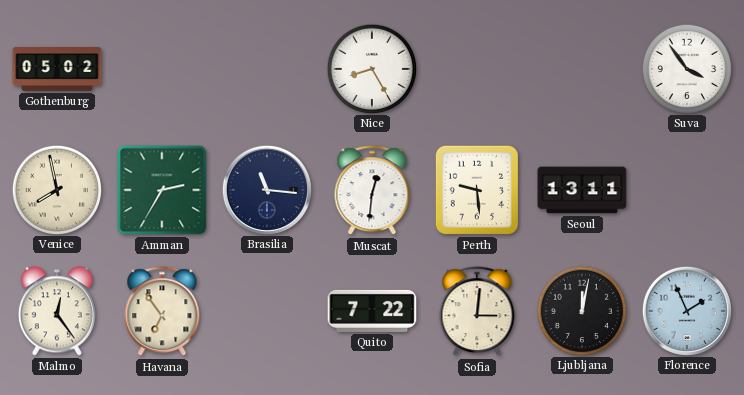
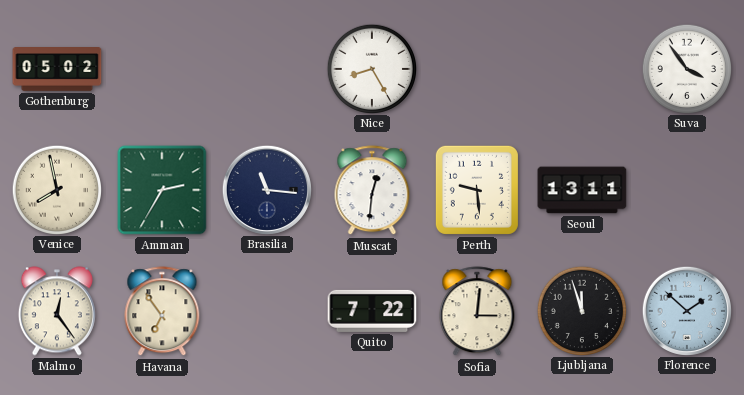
Ljubljana: 12:02 -> 11:57
Florence: 1:56 -> 1:52
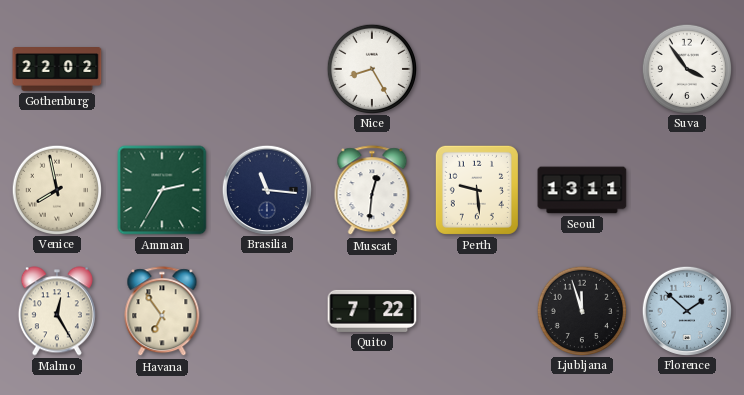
Gothenburg: 05:02 -> 22:02
Malmo: 12:24 -> 12:25
Sofia: 3:01 -> none
